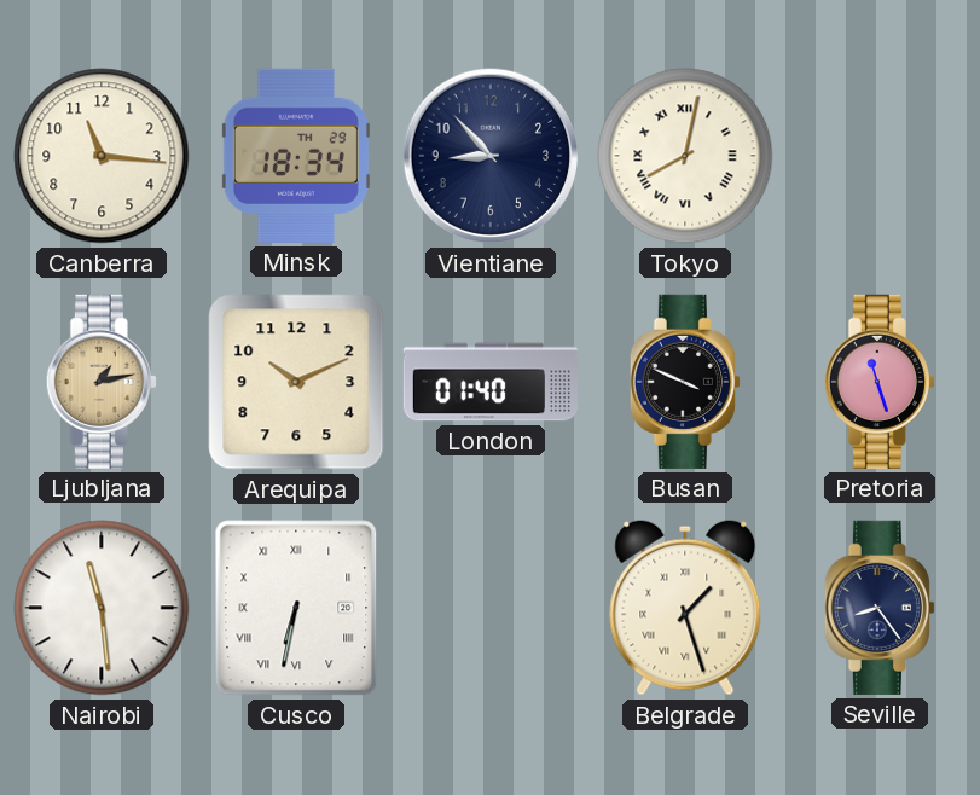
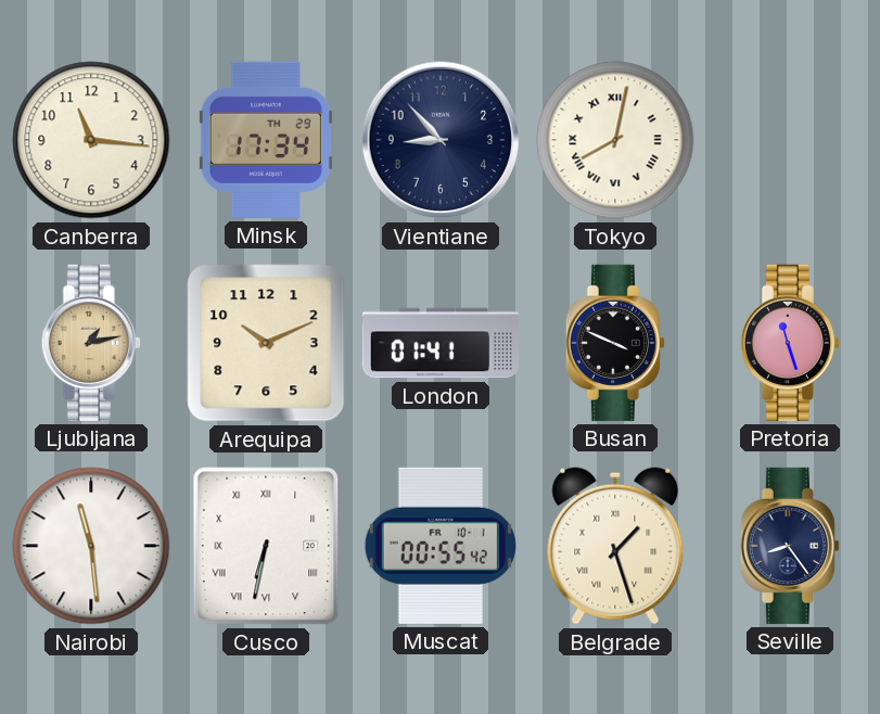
Minsk: 18:34 -> 17:34
London: 01:40 -> 01:41
Muscat: none -> 00:55
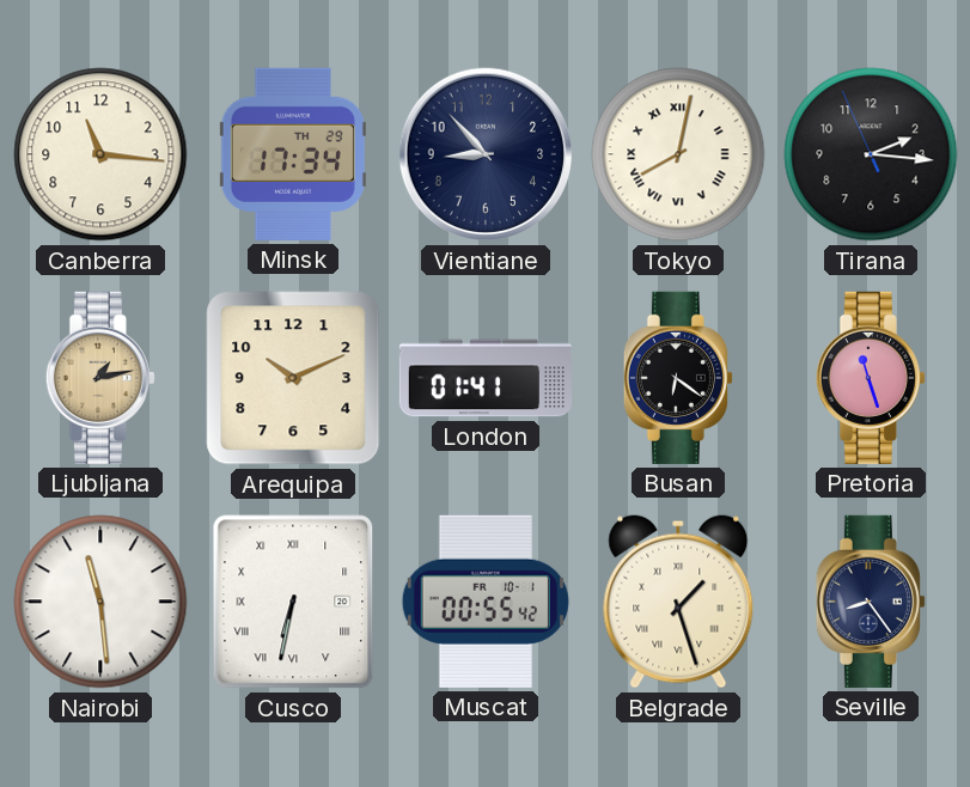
Tirana: none -> 2:15
Busan: 3:49 -> 6:21
